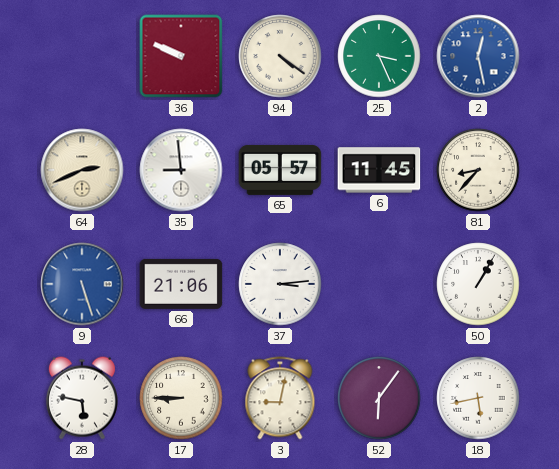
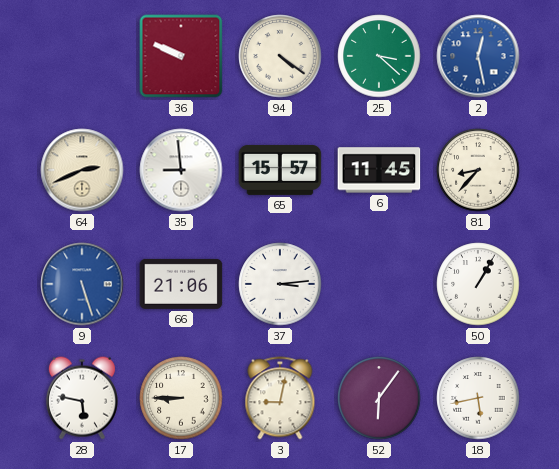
25: 3:26 -> 3:22
65: 05:57 -> 15:57
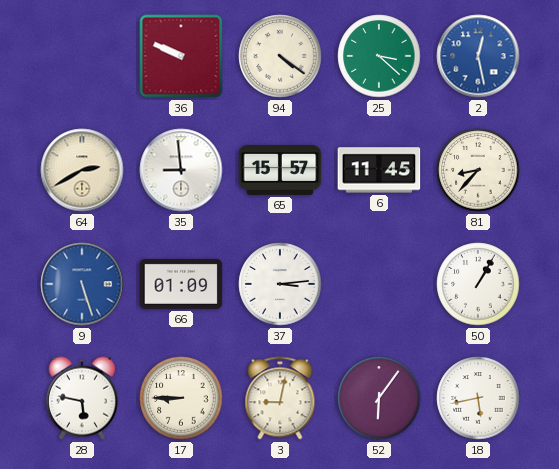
64: 2:41 -> 2:40
66: 21:06 -> 01:09
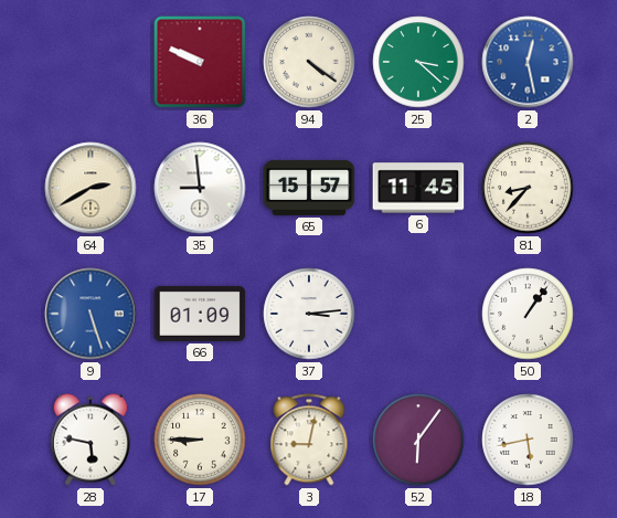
50: 1:05 -> 1:06
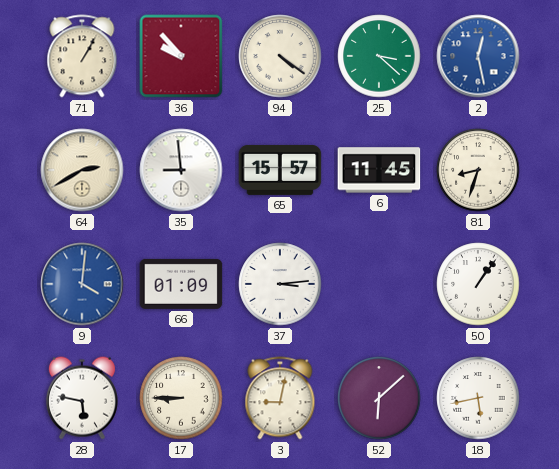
71: none -> 1:05
36: 9:49 -> 9:53
81: 8:37 -> 8:33
9: 5:27 -> 4:01
52: 6:06 -> 6:08
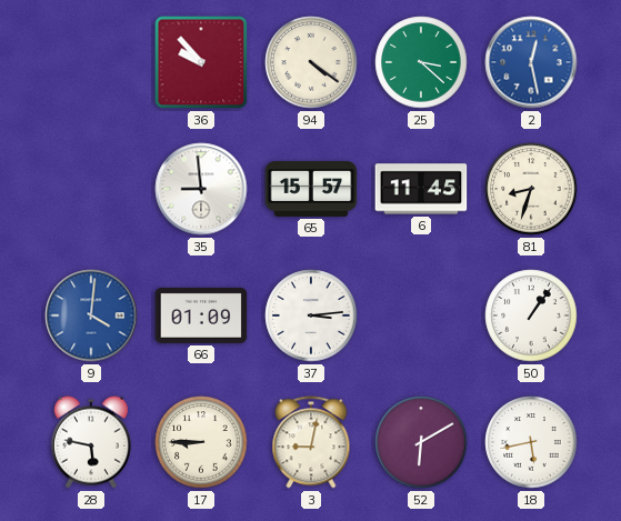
71: 1:05 -> none
64: 2:40 -> none
52: 6:08 -> 6:10
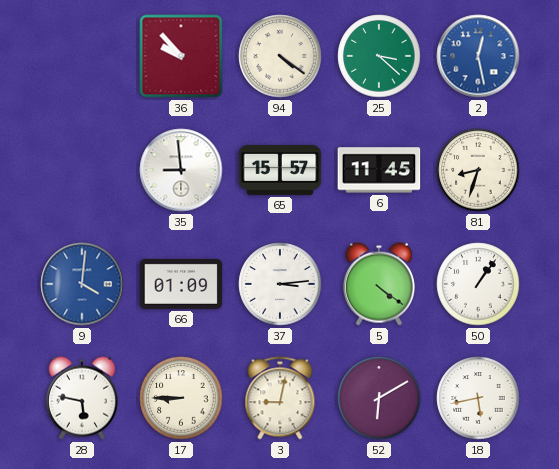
5: none -> 4:21
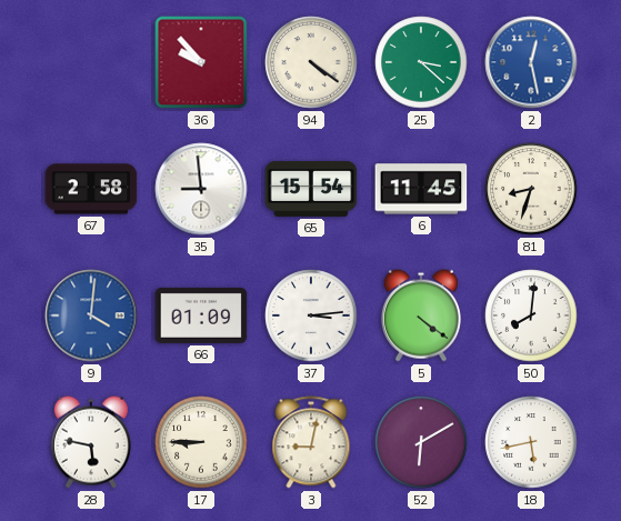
67: none -> 2:58
65: 15:57 -> 15:54
50: 1:06 -> 8:01
